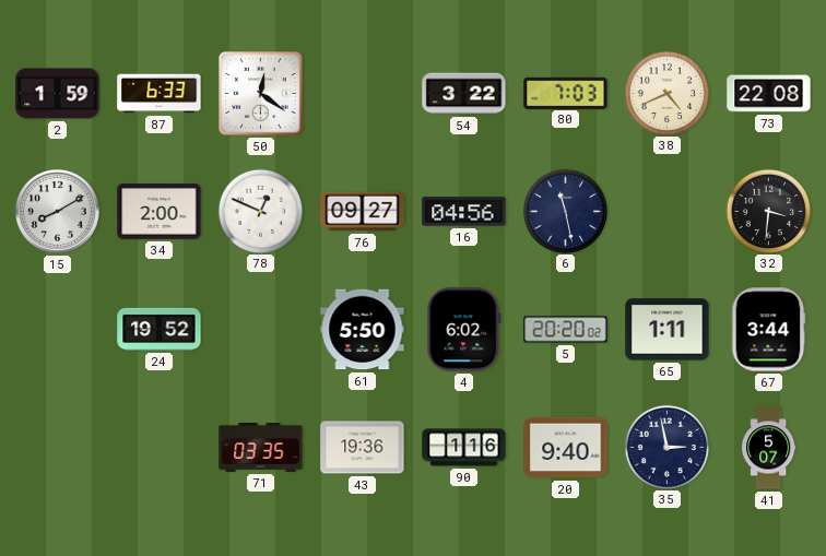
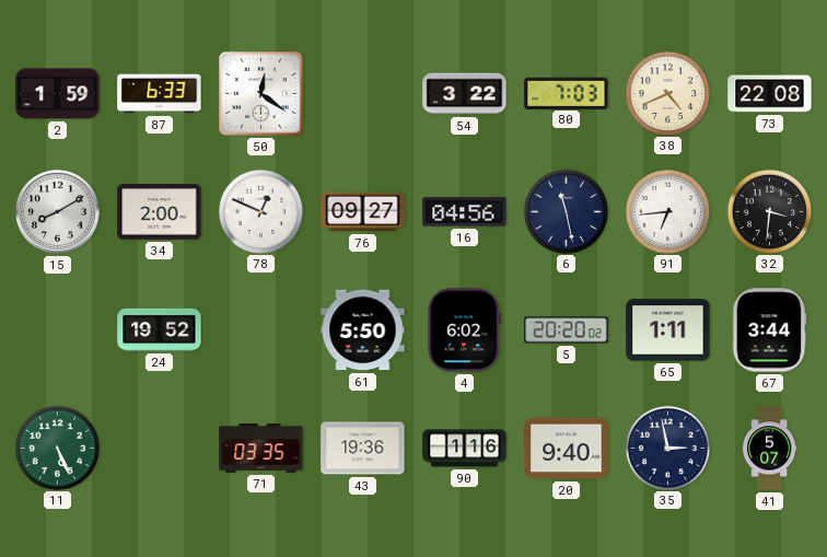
91: none -> 6:44
11: none -> 5:26
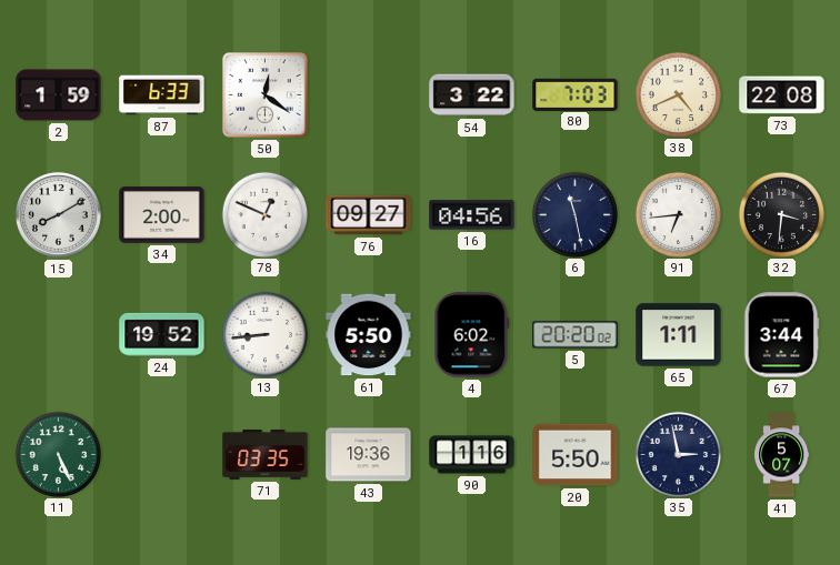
13: none -> 8:44
20: 9:40 -> 5:50
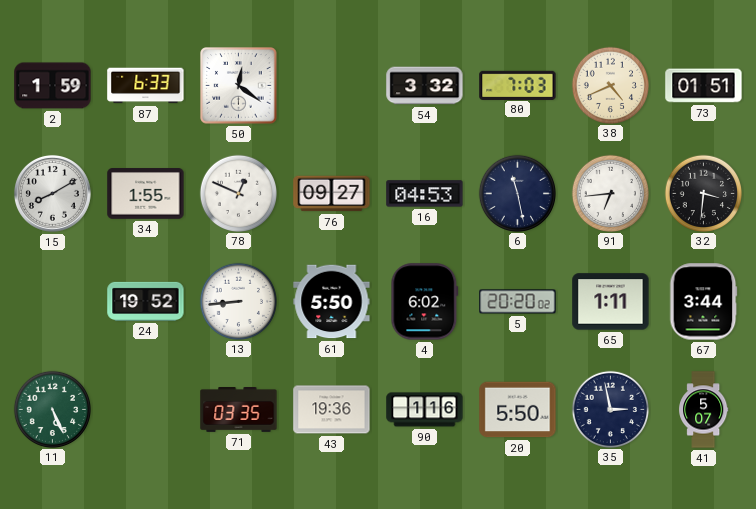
54: 3:22 -> 3:32
73: 22:08 -> 01:51
34: 2:00 -> 1:55
16: 04:56 -> 04:53
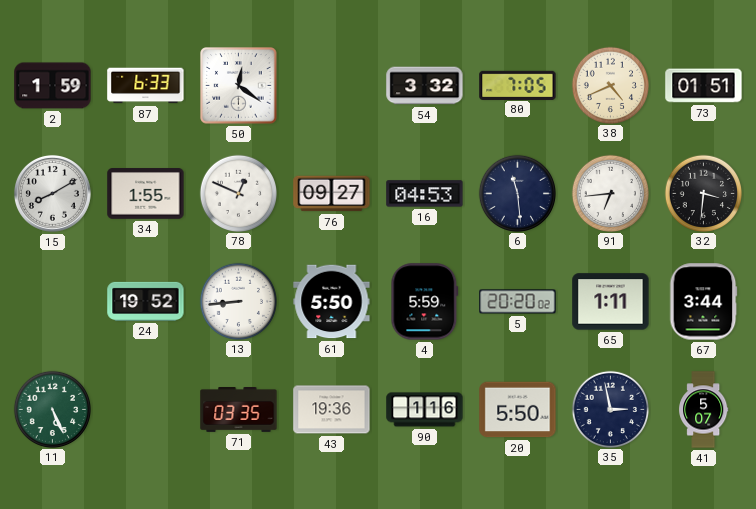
80: 7:03 -> 7:05
6: 11:28 -> 11:29
4: 6:02 -> 5:59
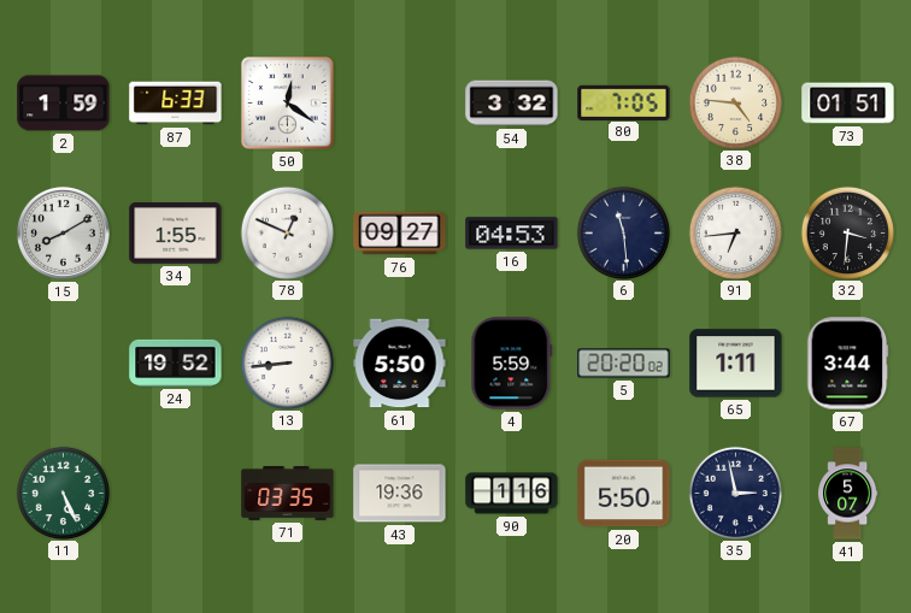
38: 4:41 -> 4:46
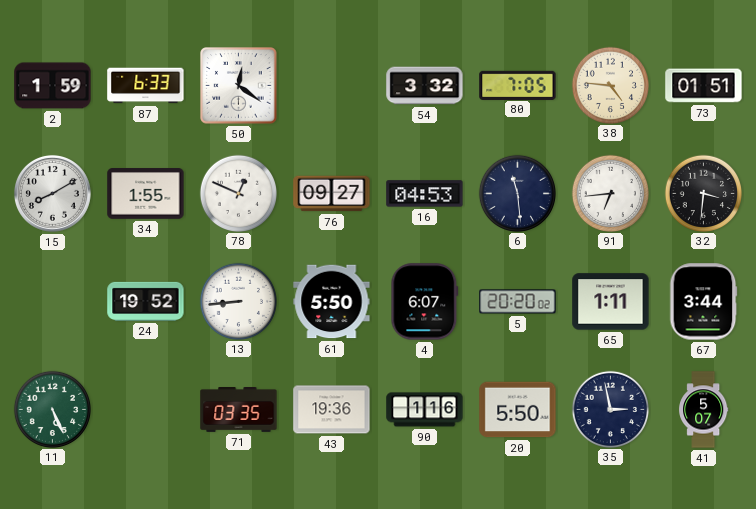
4: 5:59 -> 6:07
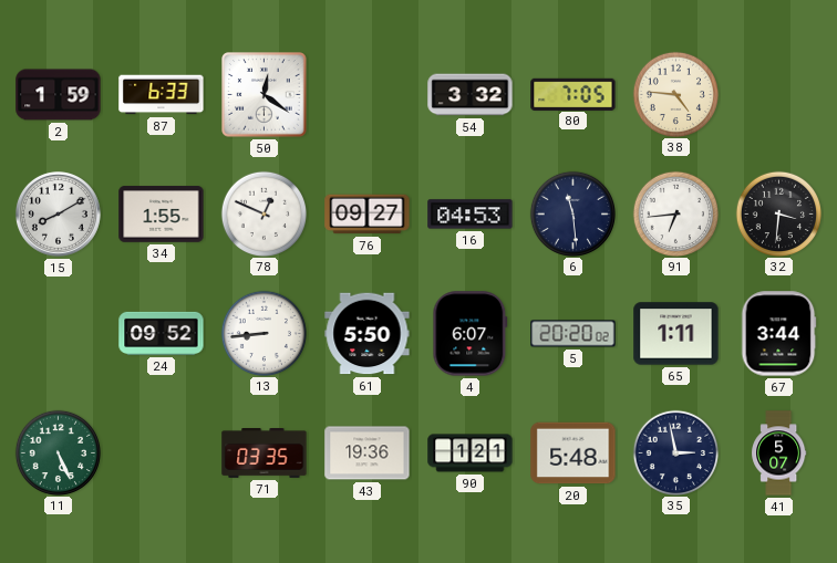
73: 01:51 -> none
24: 19:52 -> 09:52
90: 1:16 -> 1:21
20: 5:50 -> 5:48
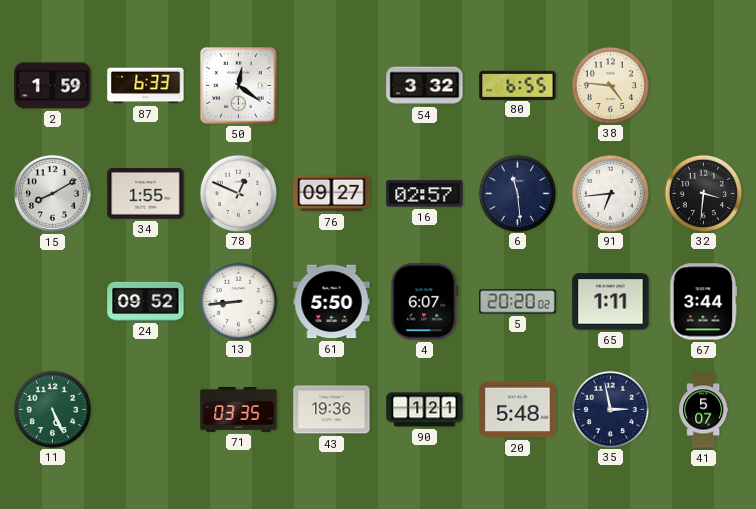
80: 7:05 -> 6:55
16: 04:53 -> 02:57
